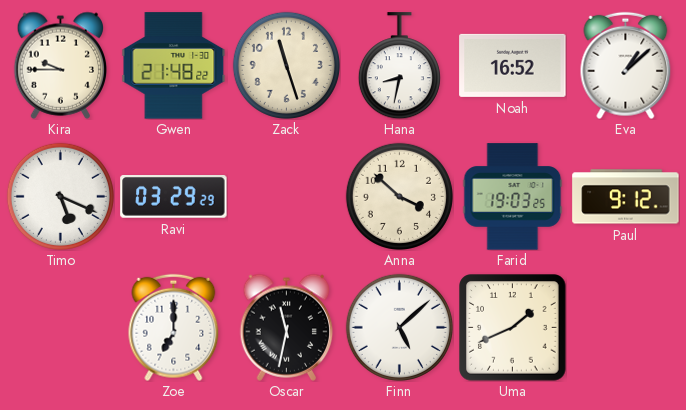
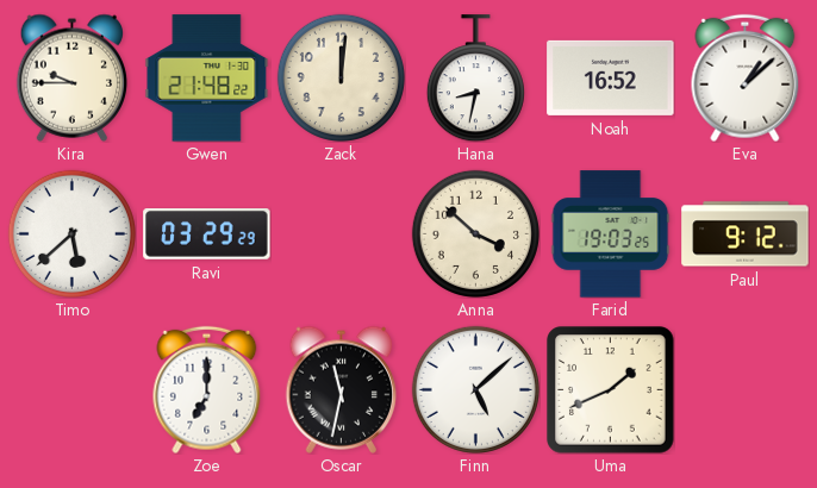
Zack: 11:27 -> 12:01
Timo: 5:19 -> 5:38
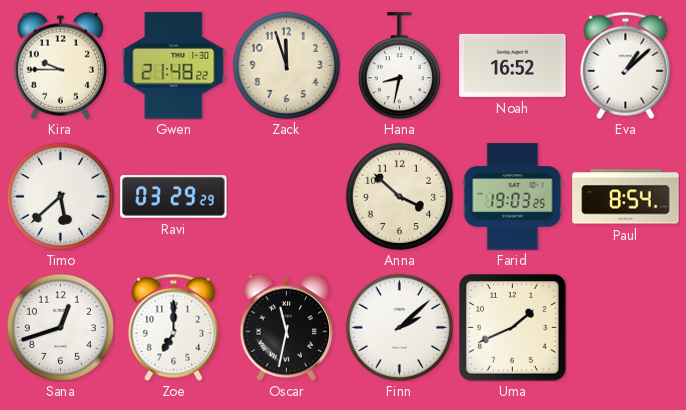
Zack: 12:01 -> 11:57
Paul: 9:12 -> 8:54
Sana: none -> 12:42
Finn: 5:08 -> 2:08
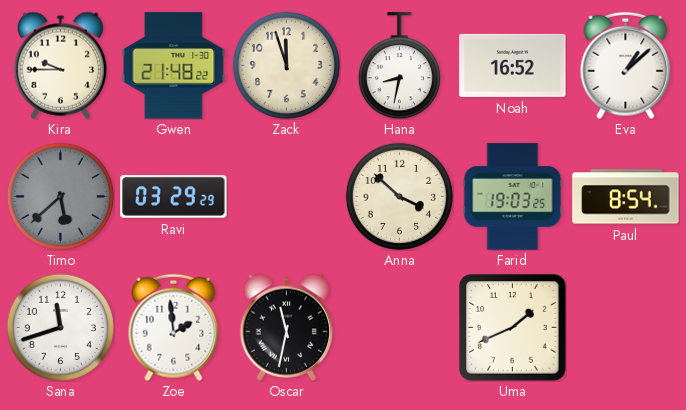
Timo dial: white -> grey
Sana: 12:42 -> 11:42
Zoe: 7:00 -> 1:59
Finn: 2:08 -> none
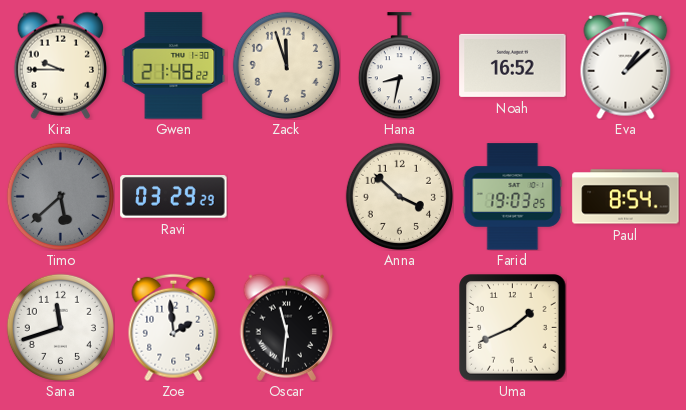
Oscar: 11:32 -> 11:31
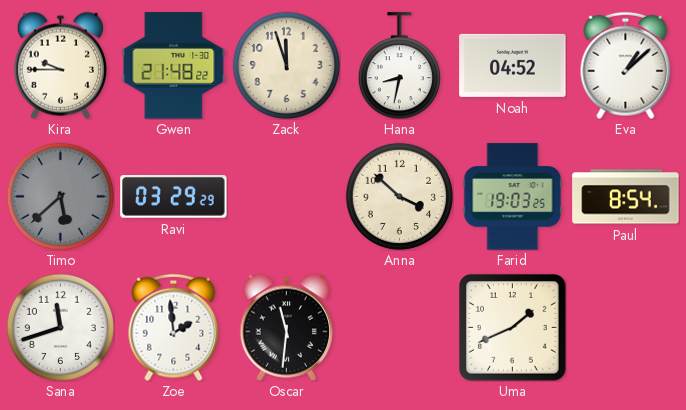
Noah: 16:52 -> 04:52
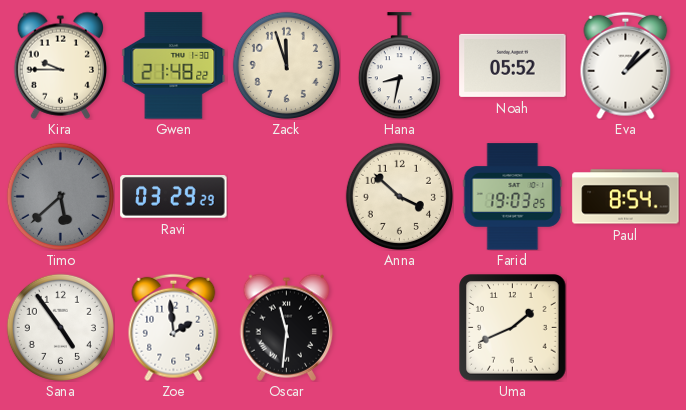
Noah: 04:52 -> 05:52
Sana: 11:42 -> 4:54
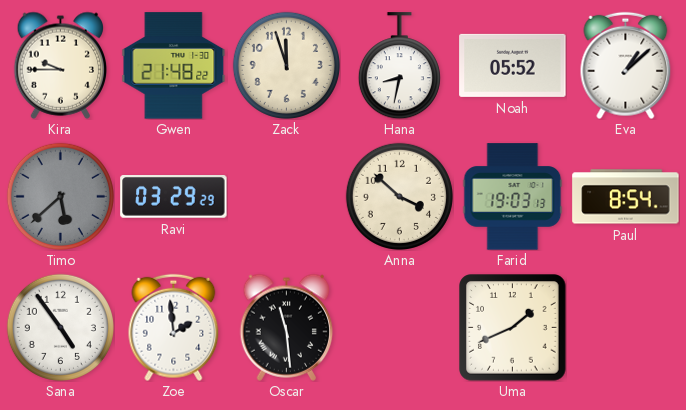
Farid: 19:03:25 -> 19:03:13
Oscar: 11:31 -> 11:29
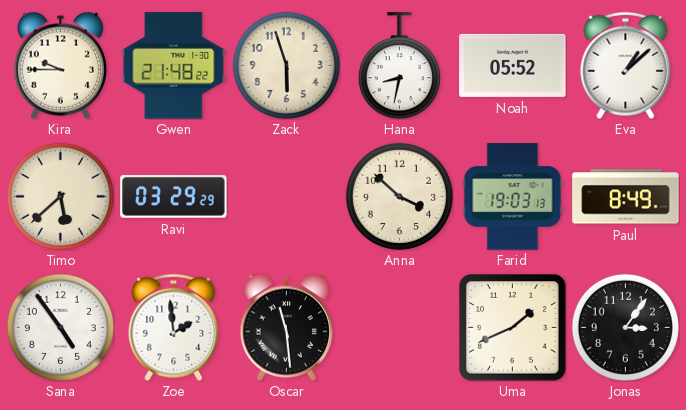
Zack: 11:57 -> 5:57
Timo dial: grey -> cream
Paul: 8:54 -> 8:49
Jonas: none -> 3:06
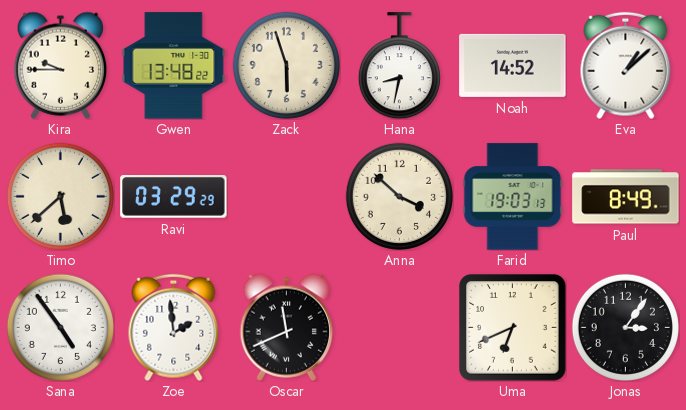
Gwen: 21:48 -> 13:48
Noah: 05:52 -> 14:52
Oscar: 11:29 -> 11:41
Uma: 1:41 -> 6:41
